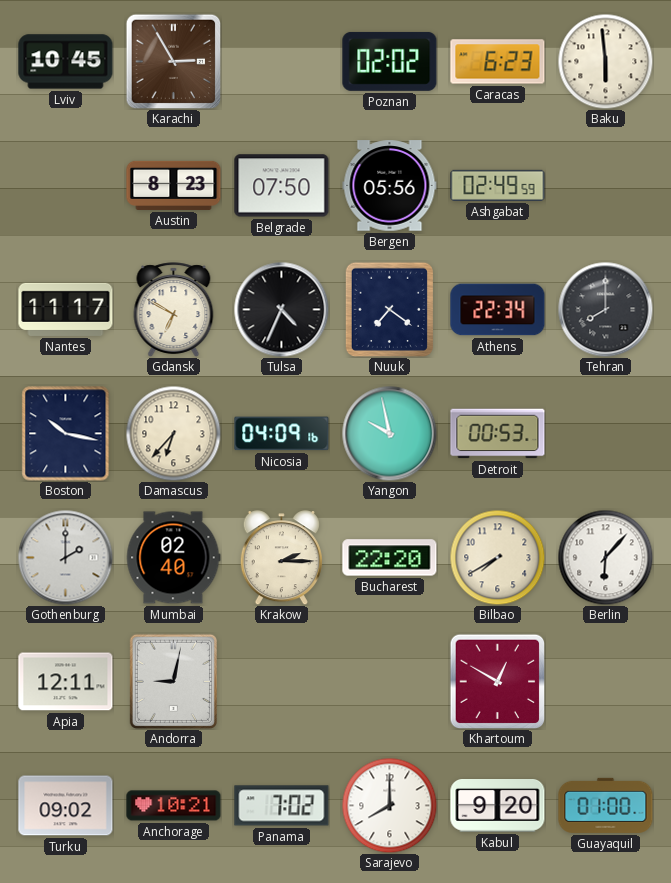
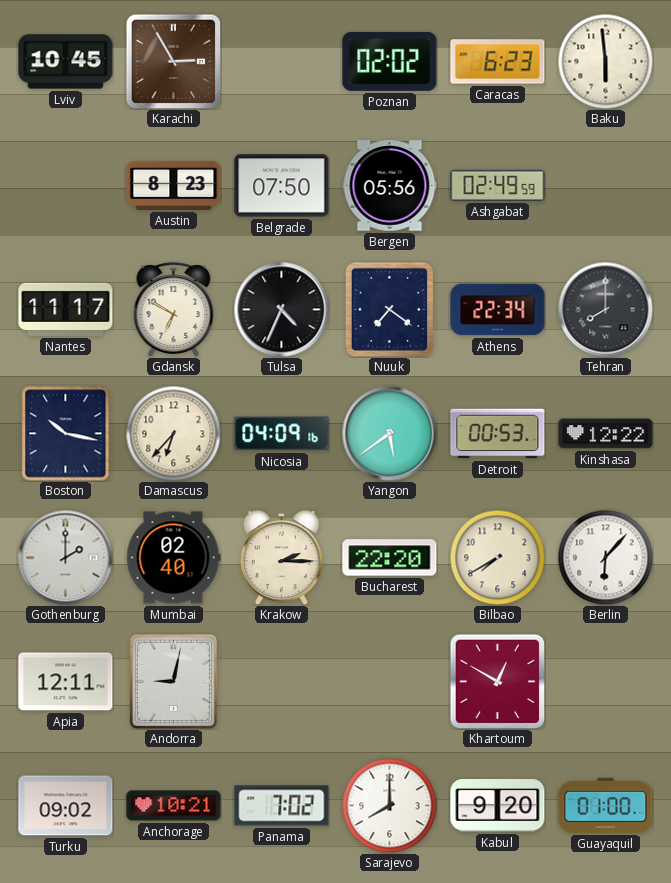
Yangon: 9:58 -> 5:39
Kinshasa: none -> 12:22
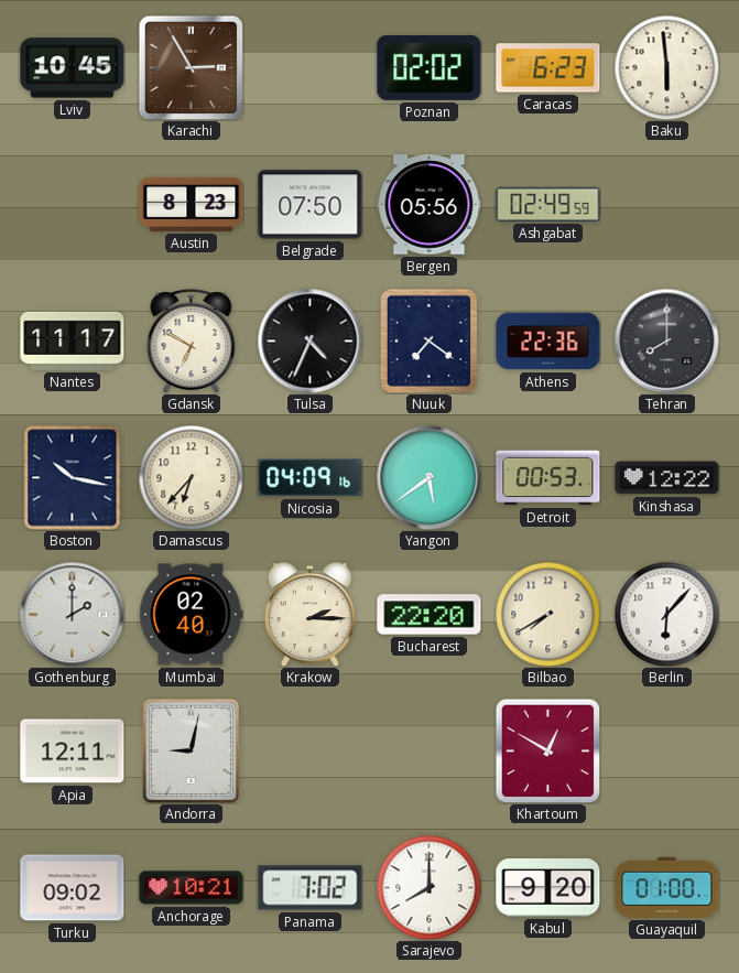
Athens: 22:34 -> 22:36
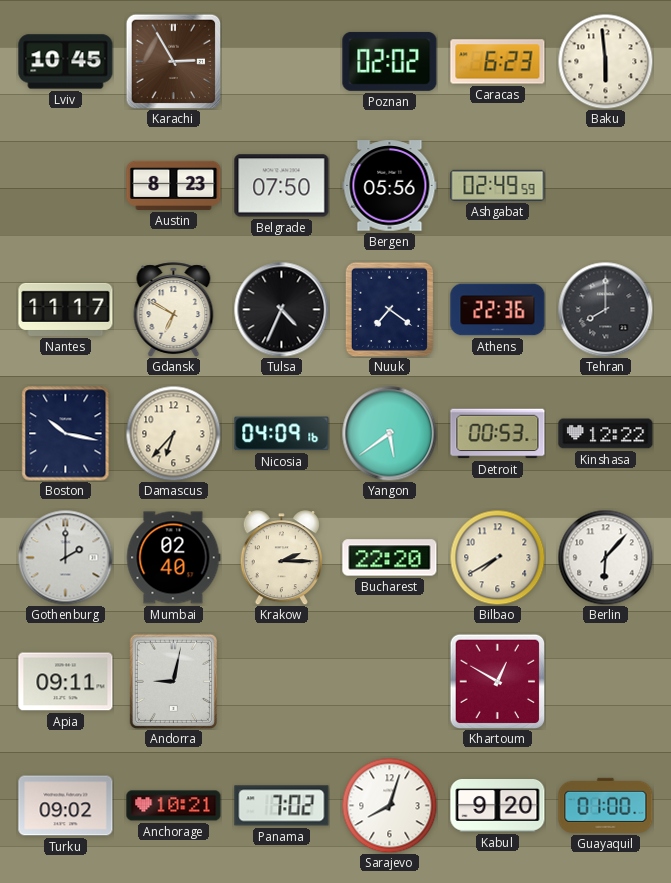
Apia: 12:11 -> 09:11
Sarajevo: 8:00 -> 8:03
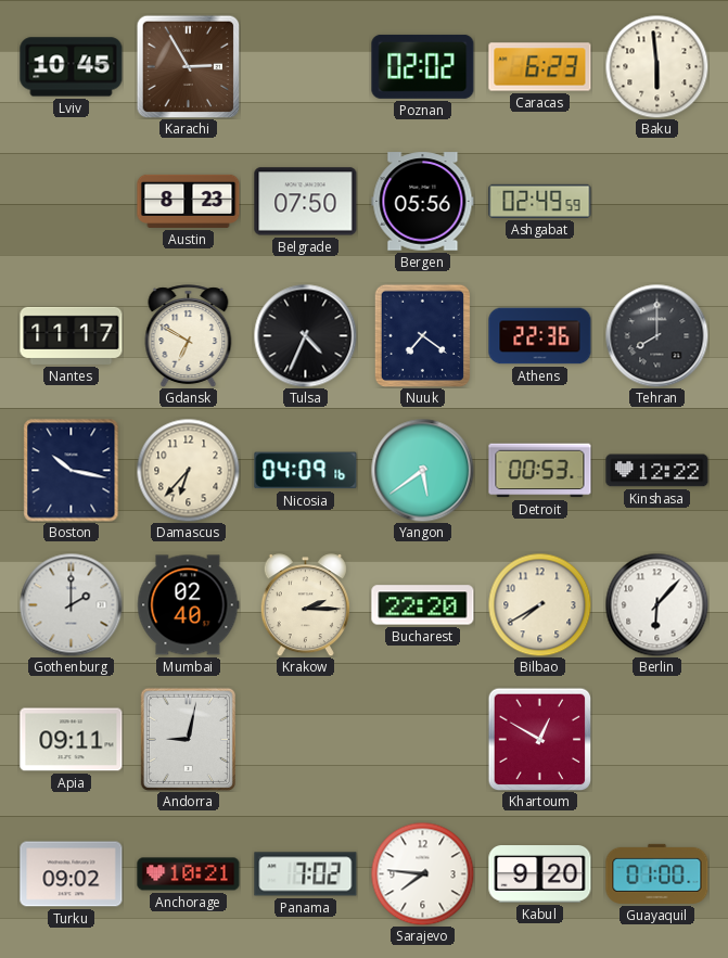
Sarajevo: 8:03 -> 7:46
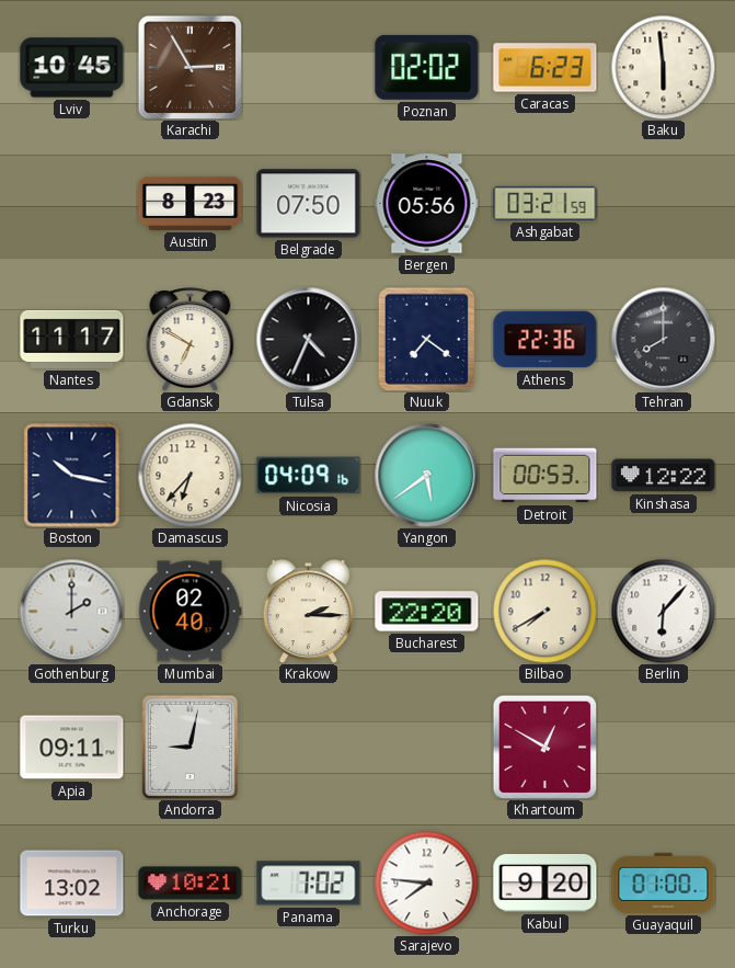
Ashgabat: 02:49 -> 03:21
Turku: 09:02 -> 13:02
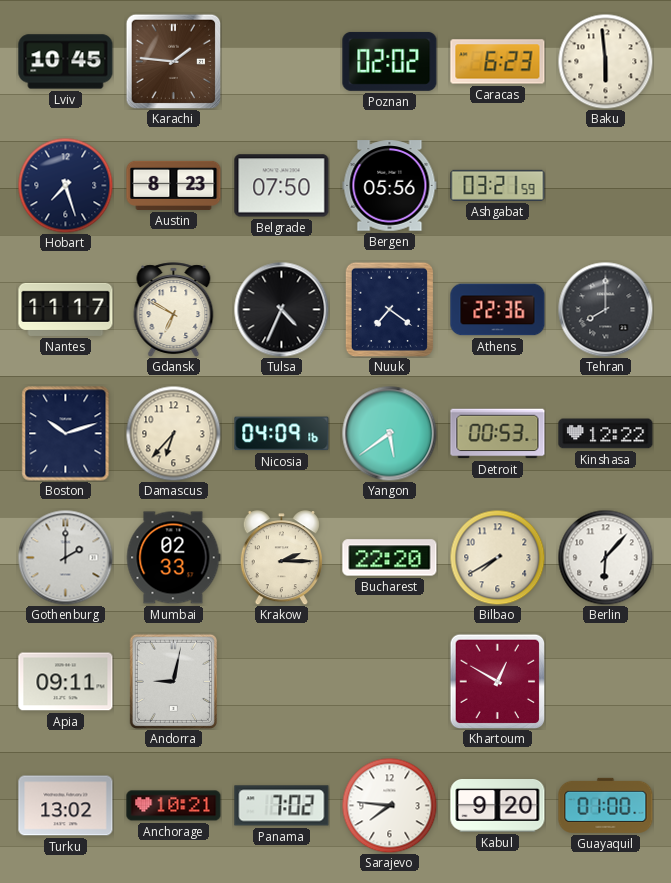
Karachi: 2:55 -> 1:46
Hobart: none -> 7:27
Boston: 10:17 -> 10:12
Mumbai: 02:40 -> 02:33
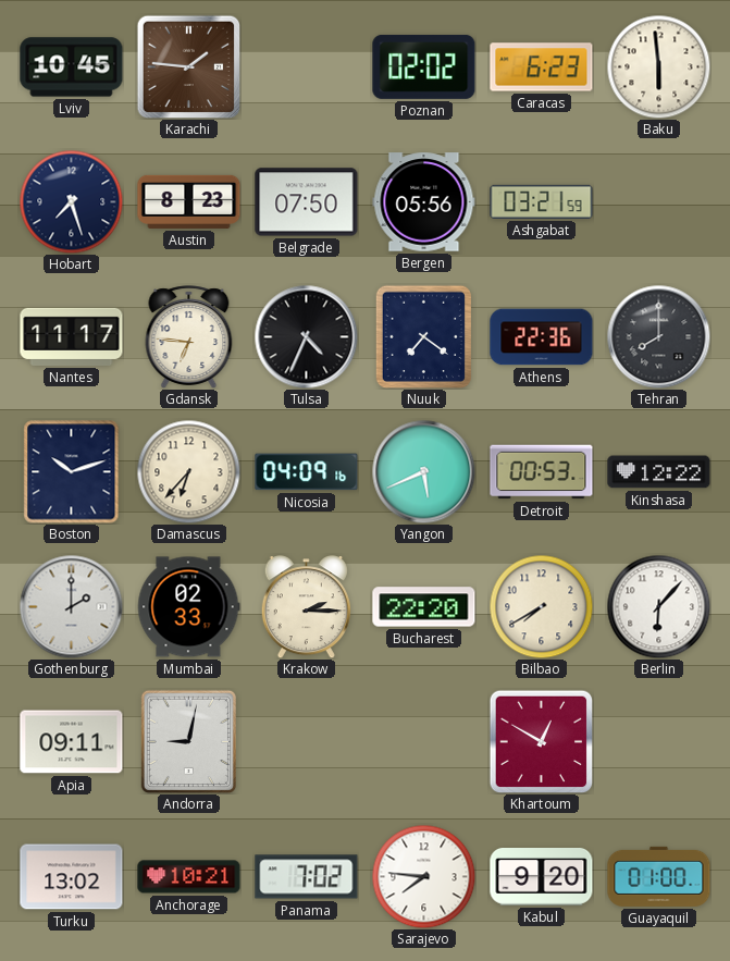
Gdansk: 6:50 -> 6:46
Yangon: 5:39 -> 5:41
